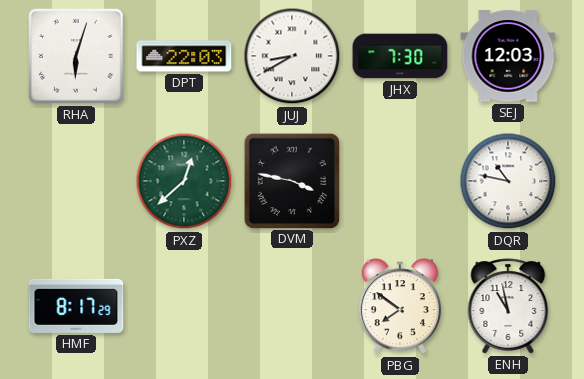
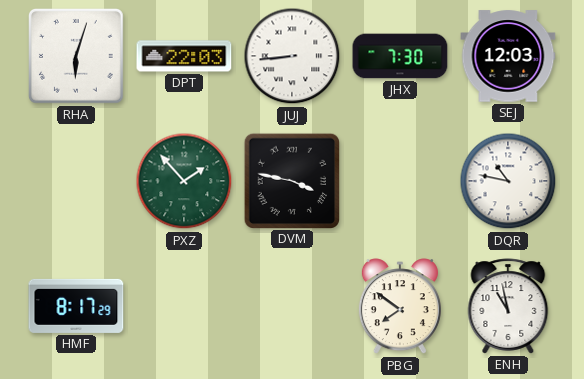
JUJ: 8:40 -> 8:44
PXZ: 12:38 -> 1:53
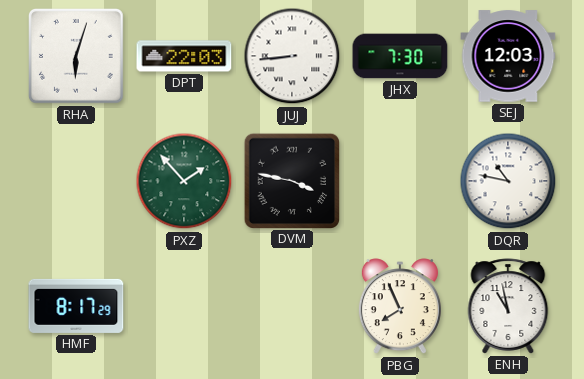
PBG: 7:51 -> 7:56
